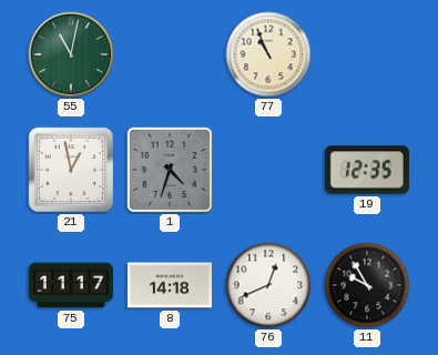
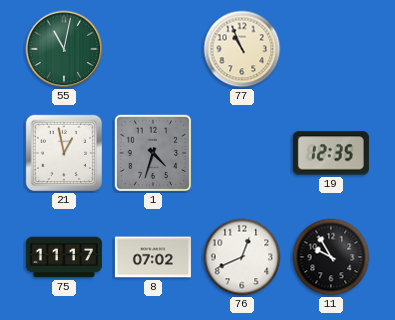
8: 14:18 -> 07:02
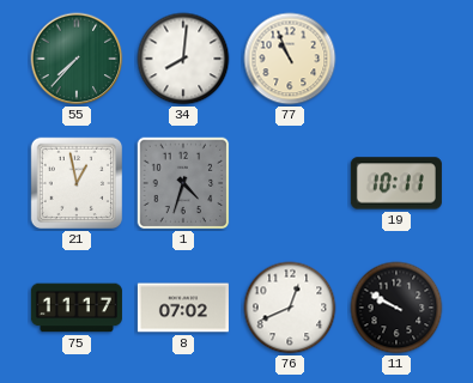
55: 11:02 -> 7:37
34: none -> 8:01
19: 12:35 -> 10:11
11: 9:55 -> 9:50
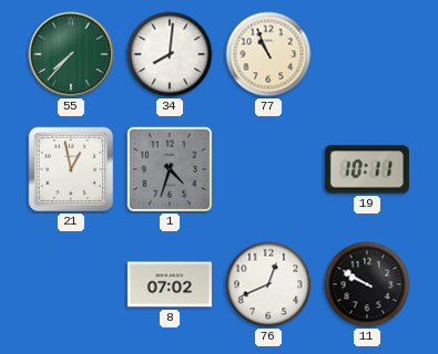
75: 11:17 -> none
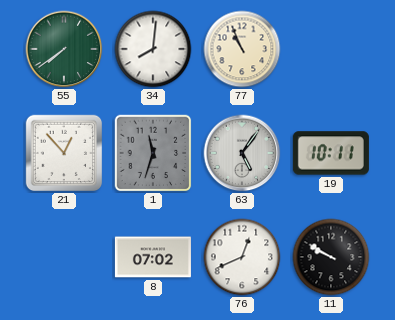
55: 7:37 -> 7:39
21: 12:58 -> 12:53
1: 4:33 -> 11:33
63: none -> 5:06
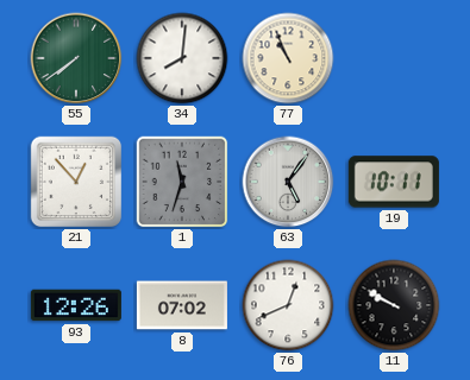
93: none -> 12:26
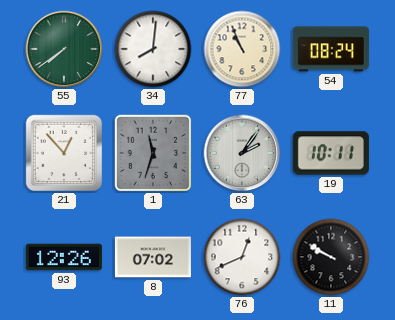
54: none -> 08:24
63: 5:06 -> 2:06
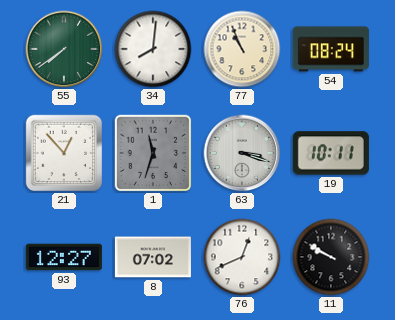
63: 2:06 -> 3:18
93: 12:26 -> 12:27
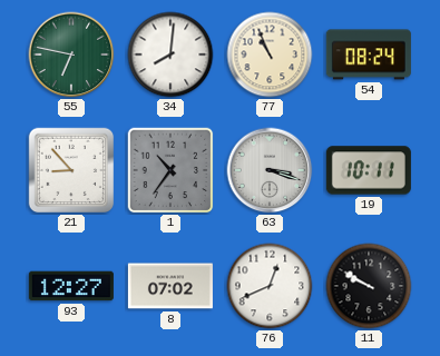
55: 7:39 -> 6:47
21: 12:53 -> 8:53
1: 11:33 -> 10:36
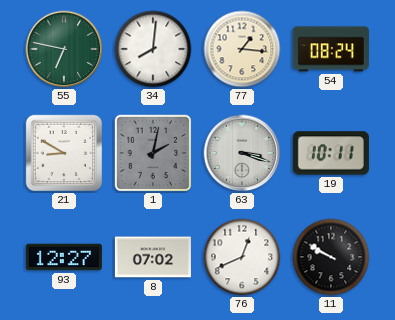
77: 10:56 -> 1:16
21: 8:53 -> 8:50
1: 10:36 -> 2:02
